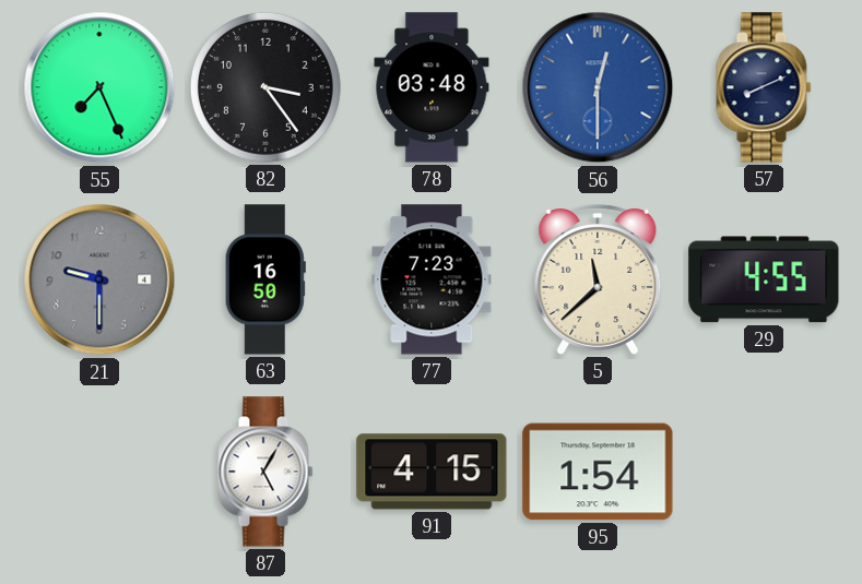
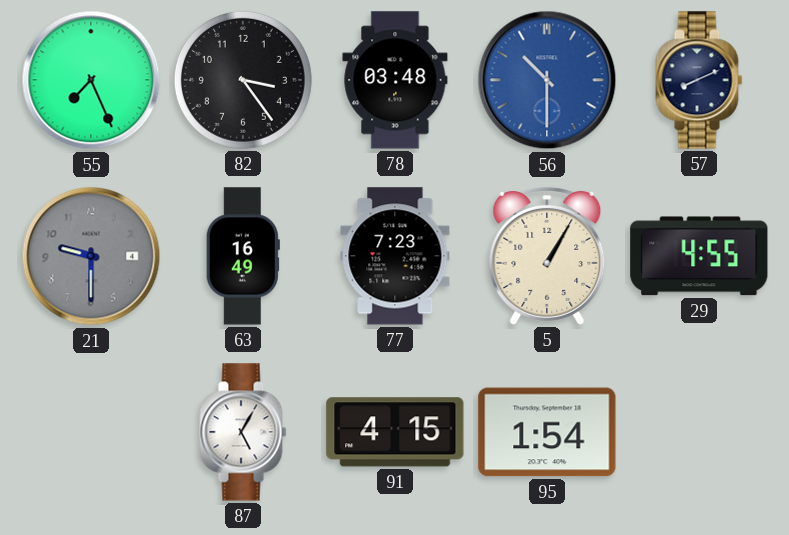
56: 12:30 -> 10:30
63: 16:50 -> 16:49
5: 11:38 -> 1:05
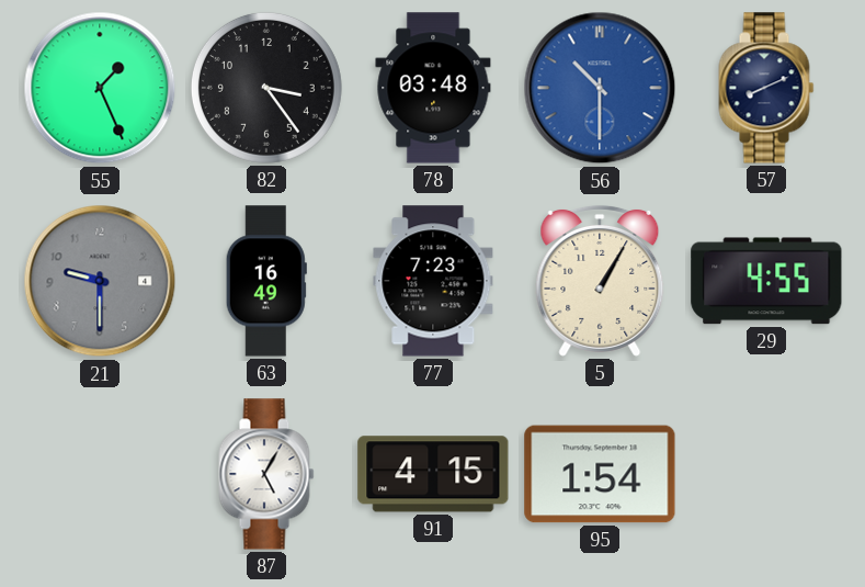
55: 7:26 -> 1:26
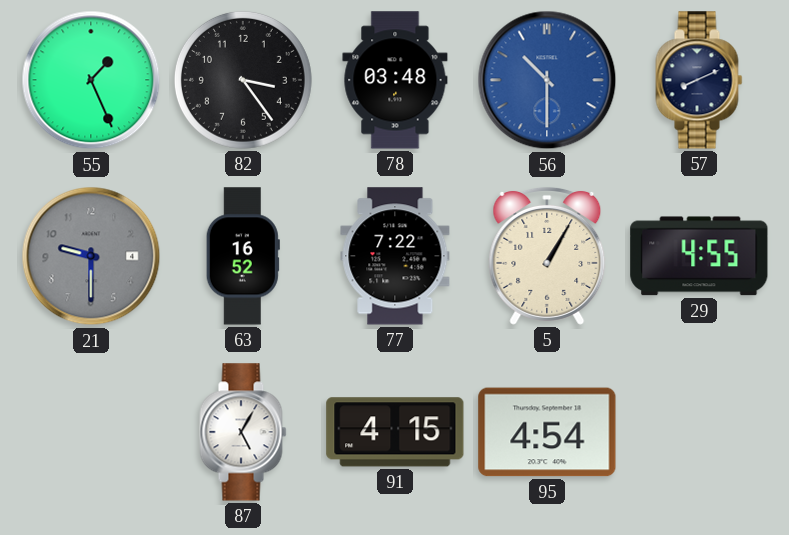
63: 16:49 -> 16:52
77: 7:23 -> 7:22
95: 1:54 -> 4:54
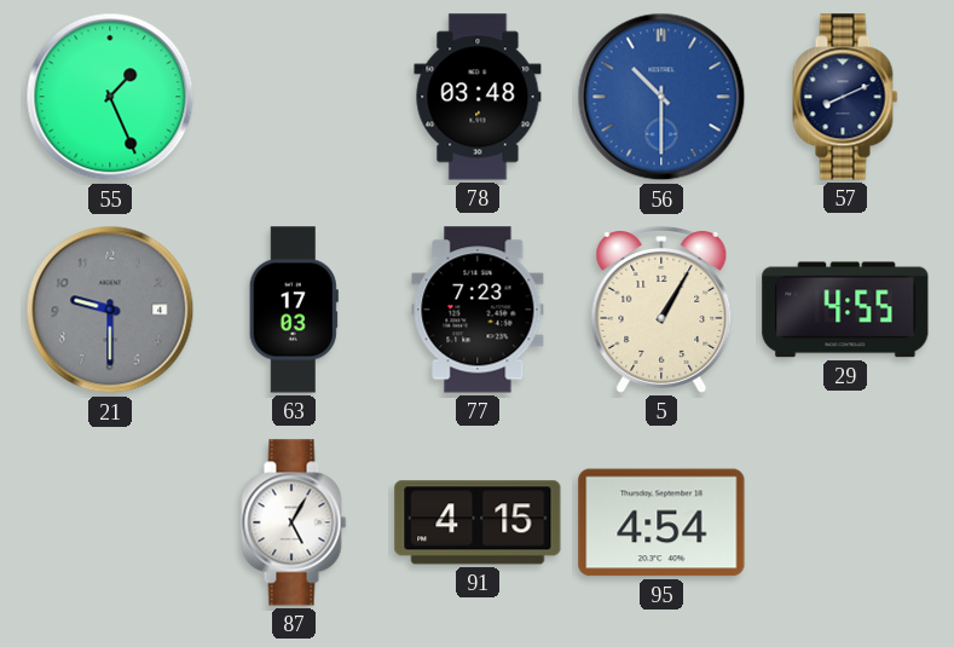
82: 3:24 -> none
63: 16:52 -> 17:03
77: 7:22 -> 7:23
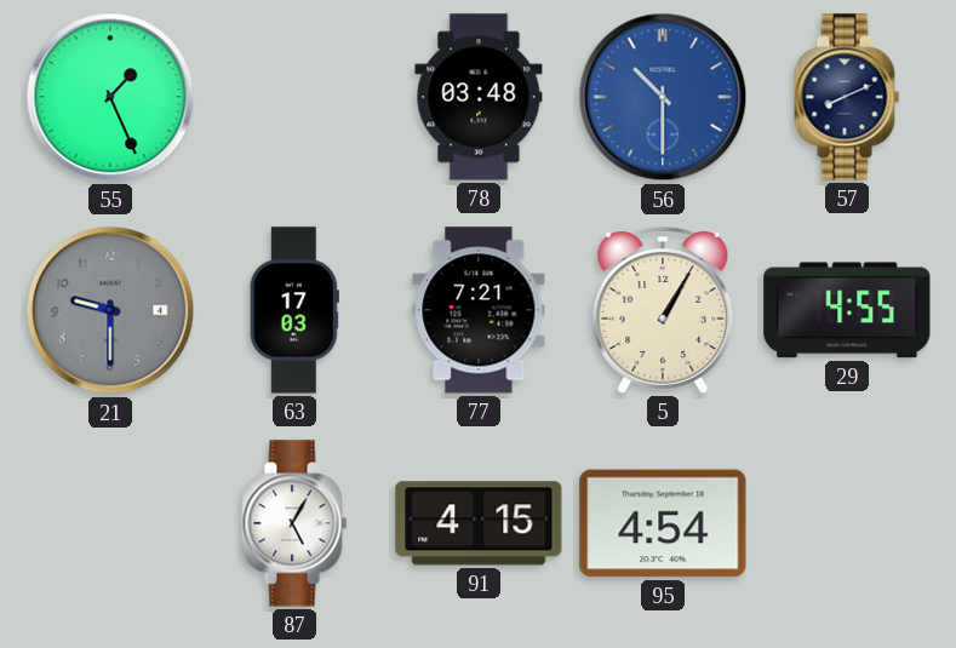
77: 7:23 -> 7:21
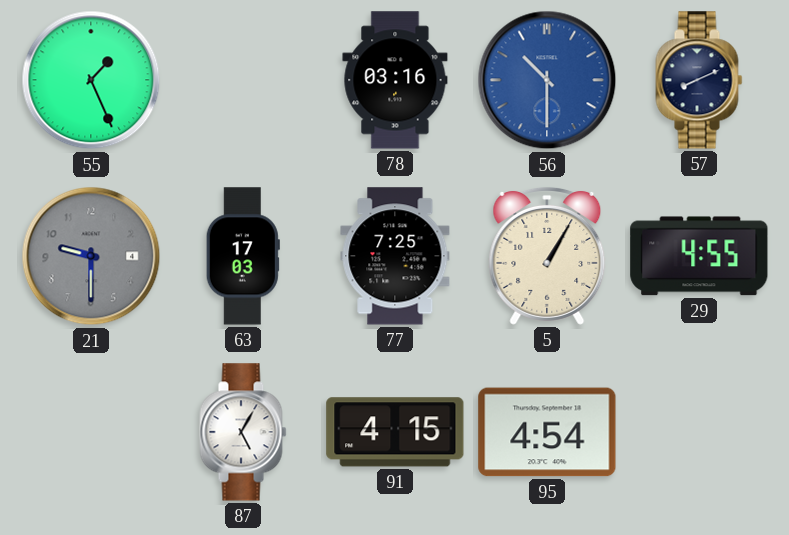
78: 03:48 -> 03:16
77: 7:21 -> 7:25
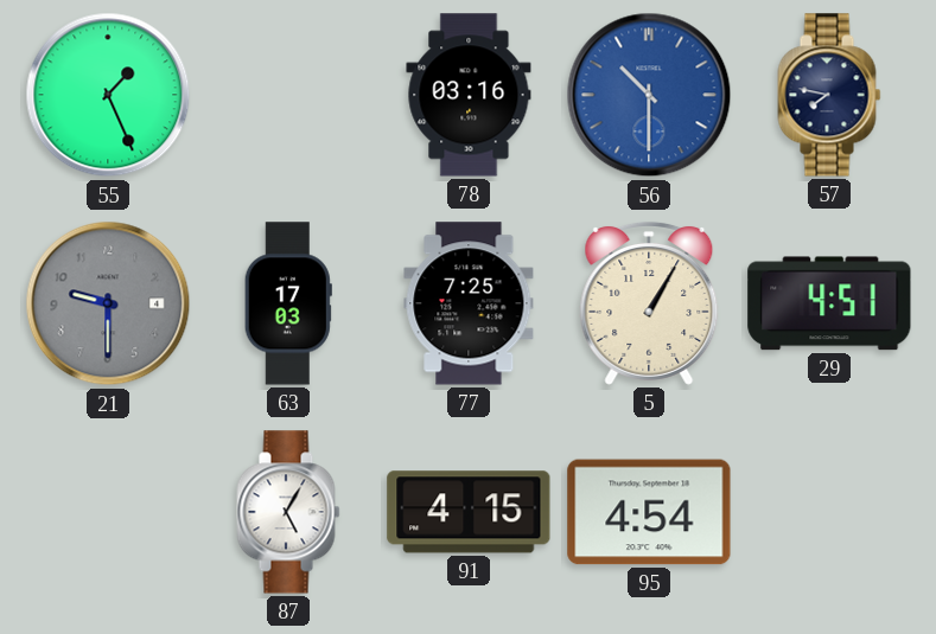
57: 8:11 -> 7:47
29: 4:55 -> 4:51
